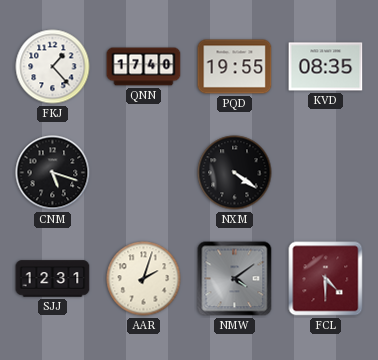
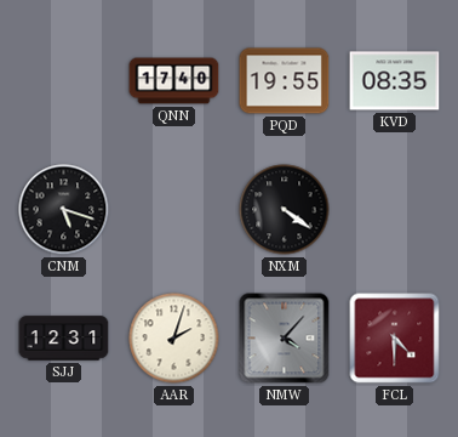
FKJ: 1:23 -> none
NMW: 4:09 -> 4:07
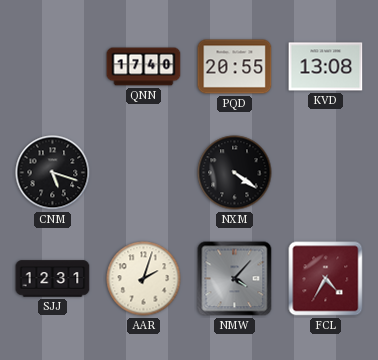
PQD: 19:55 -> 20:55
KVD: 08:35 -> 13:08
FCL: 4:30 -> 4:35
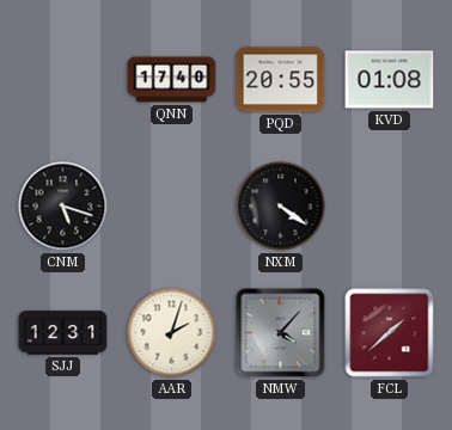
KVD: 13:08 -> 01:08
FCL: 4:35 -> 1:38
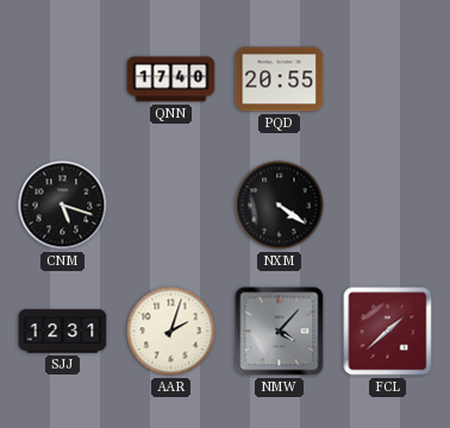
KVD: 01:08 -> none
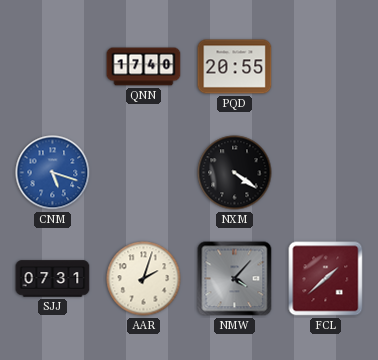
CNM dial: black -> blue
SJJ: 12:31 -> 07:31
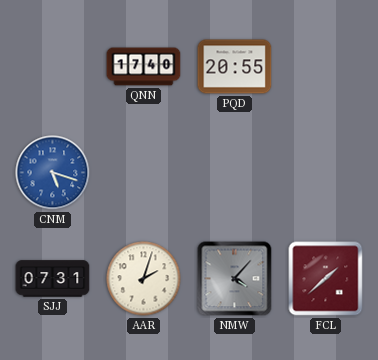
NXM: 4:21 -> none
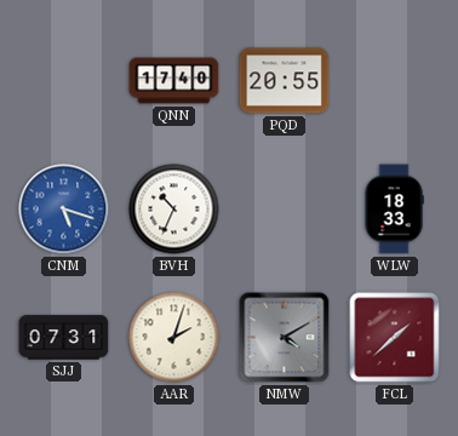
BVH: none -> 10:34
WLW: none -> 18:33
NMW: 4:07 -> 4:10
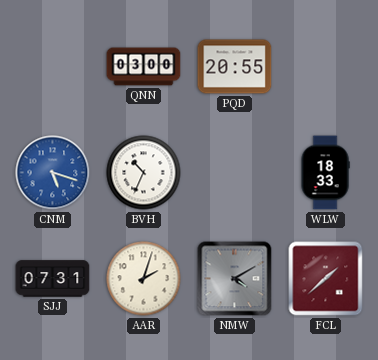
QNN: 17:40 -> 03:00
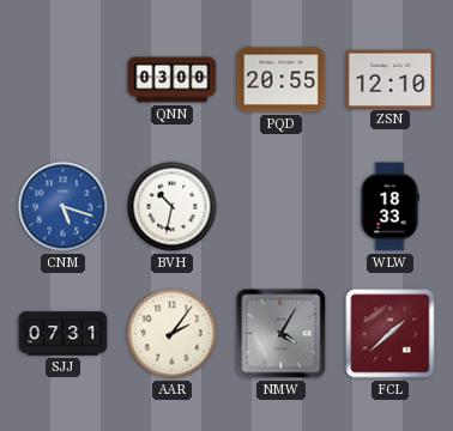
ZSN: none -> 12:10
BVH: 10:34 -> 10:32
AAR: 2:03 -> 2:06
NMW: 4:10 -> 4:05
